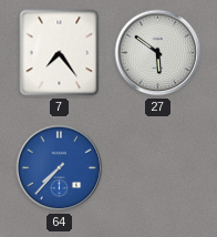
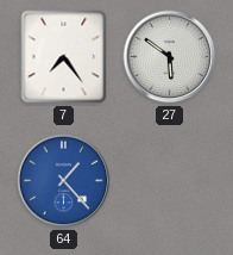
64: 7:37 -> 1:23
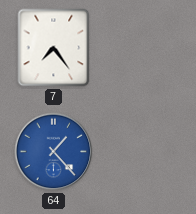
27: 5:51 -> none
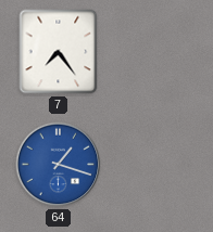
64: 1:23 -> 1:18
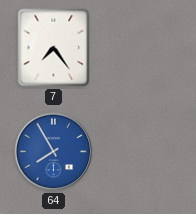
64: 1:18 -> 7:55
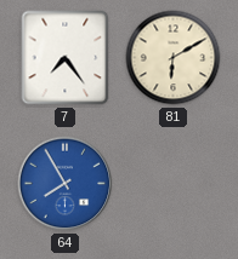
81: none -> 6:10
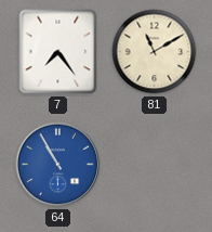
81: 6:10 -> 11:10
64: 7:55 -> 10:55
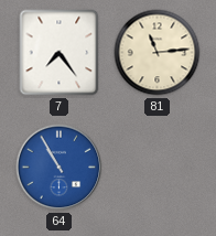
81: 11:10 -> 11:14
